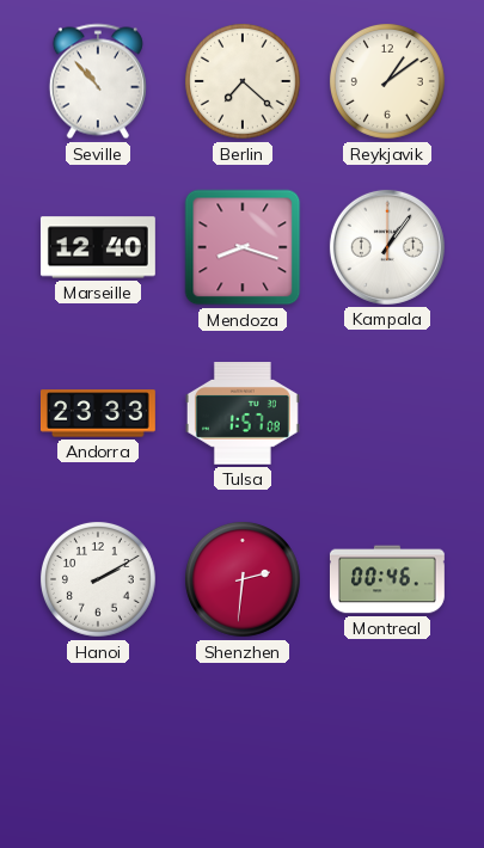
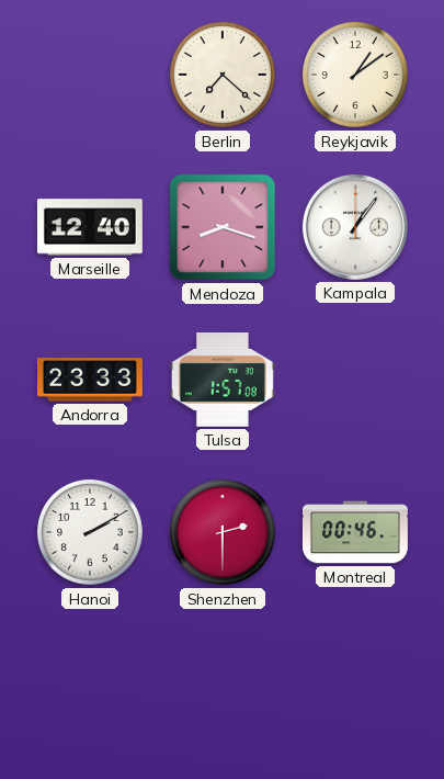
Seville: 10:53 -> none
Shenzhen: 2:31 -> 2:30
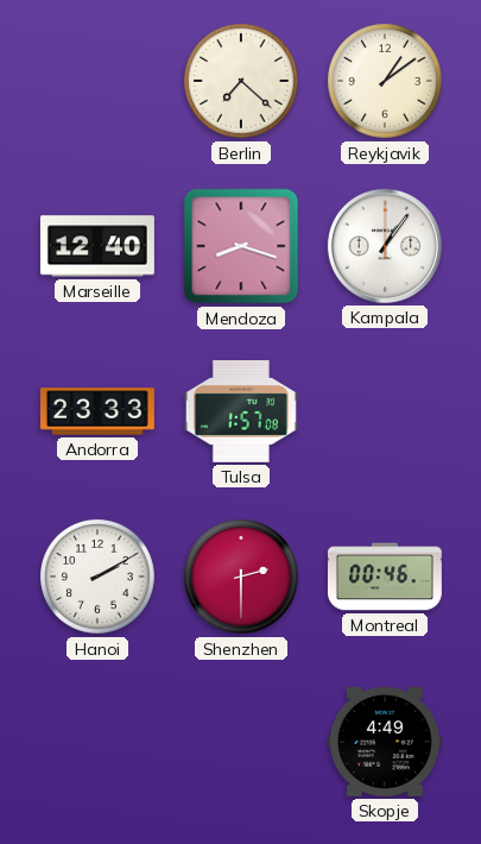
Skopje: none -> 4:49
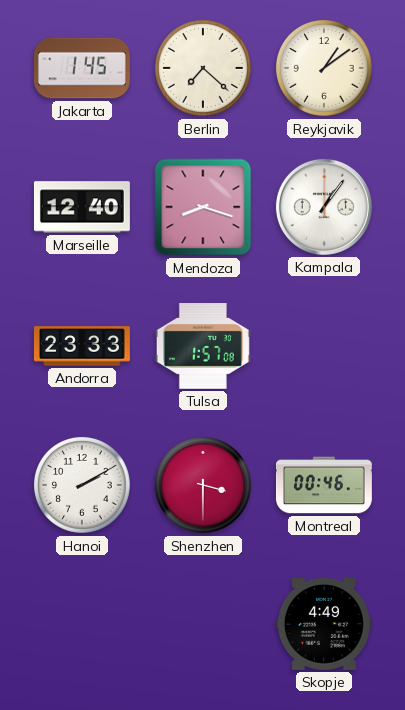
Jakarta: none -> 1:45
Shenzhen: 2:30 -> 3:30
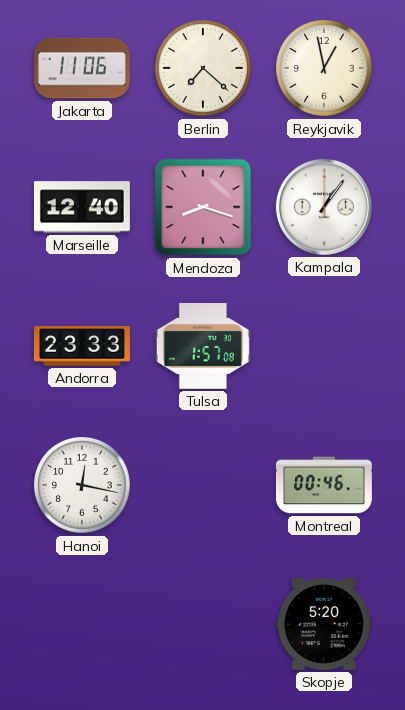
Jakarta: 1:45 -> 11:06
Reykjavik: 1:09 -> 12:58
Hanoi: 2:10 -> 12:17
Shenzhen: 3:30 -> none
Skopje: 4:49 -> 5:20
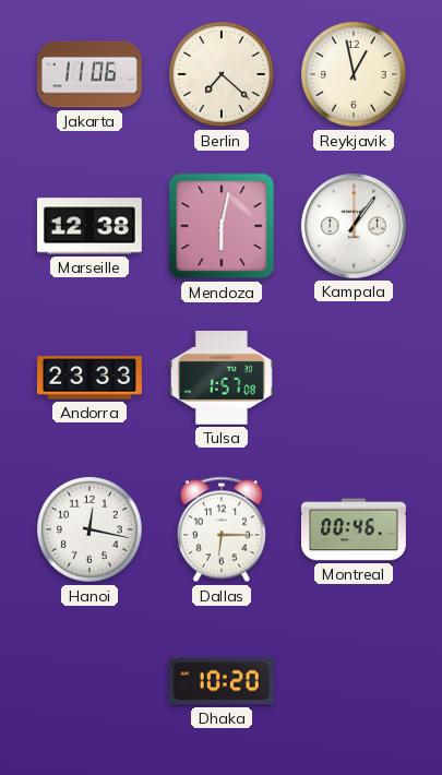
Marseille: 12:40 -> 12:38
Mendoza: 8:18 -> 6:02
Dallas: none -> 6:15
Dhaka: none -> 10:20
Skopje: 5:20 -> none
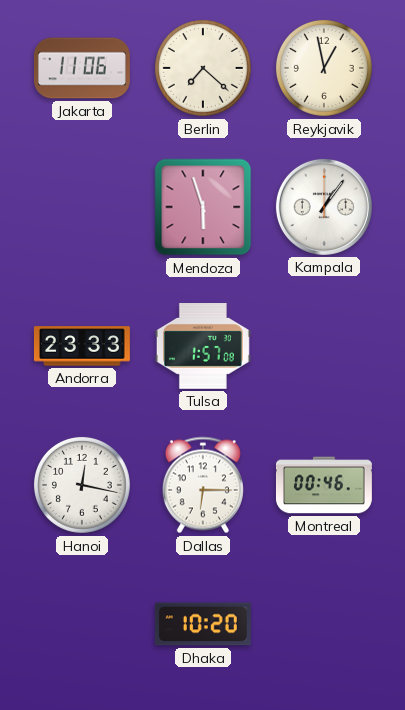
Marseille: 12:38 -> none
Mendoza: 6:02 -> 5:57
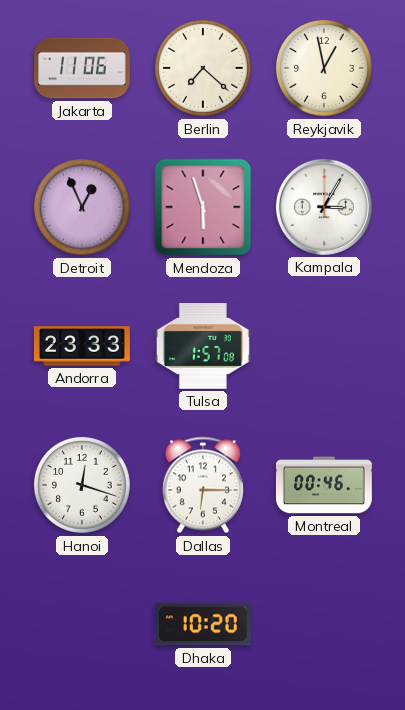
Detroit: none -> 12:56
Kampala: 1:06 -> 3:05
Hanoi: 12:17 -> 12:18
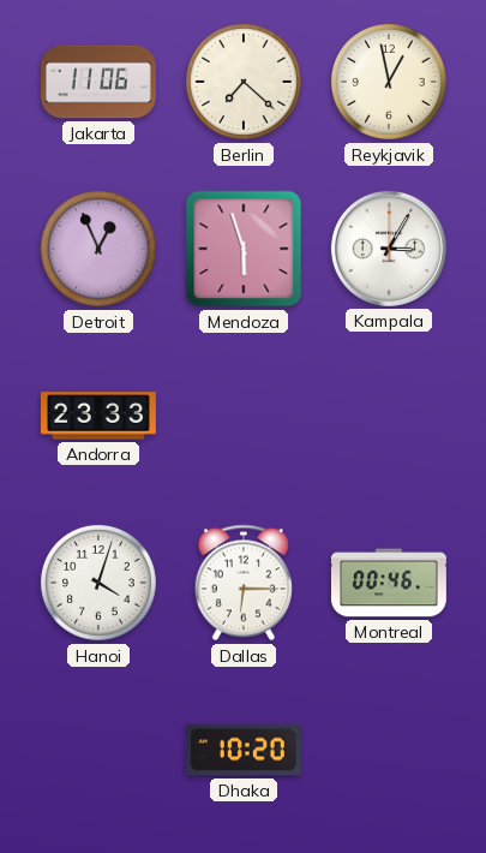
Tulsa: 1:57 -> none
Hanoi: 12:18 -> 4:03
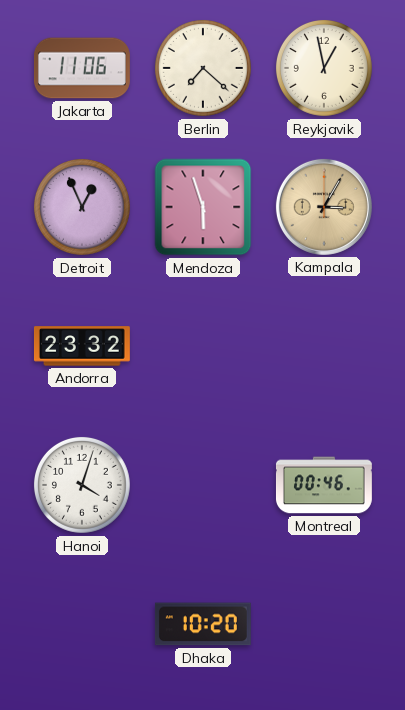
Kampala dial: white -> champagne
Andorra: 23:33 -> 23:32
Dallas: 6:15 -> none
